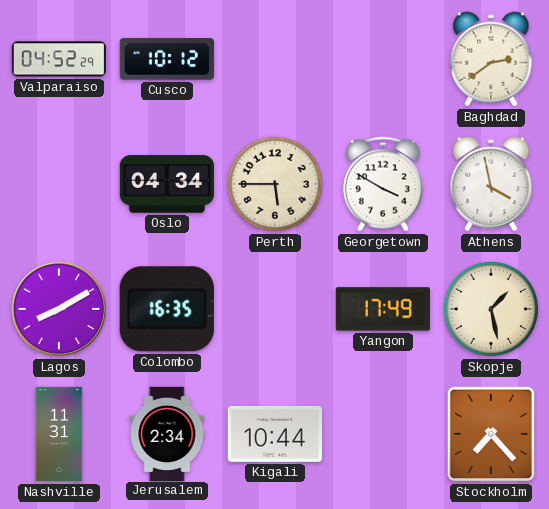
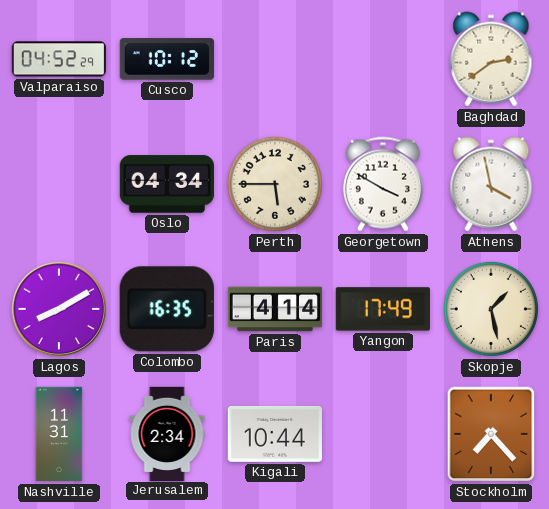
Paris: none -> 4:14
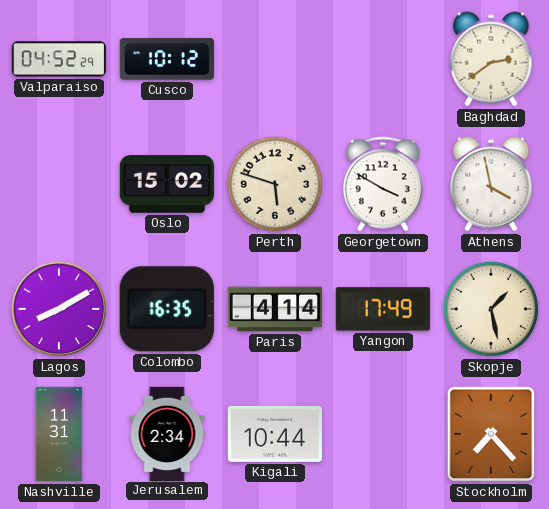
Oslo: 04:34 -> 15:02
Perth: 5:45 -> 5:48
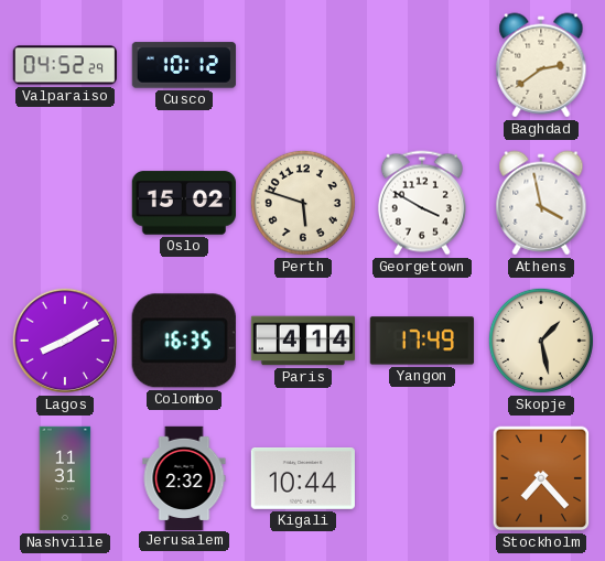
Jerusalem: 2:34 -> 2:32
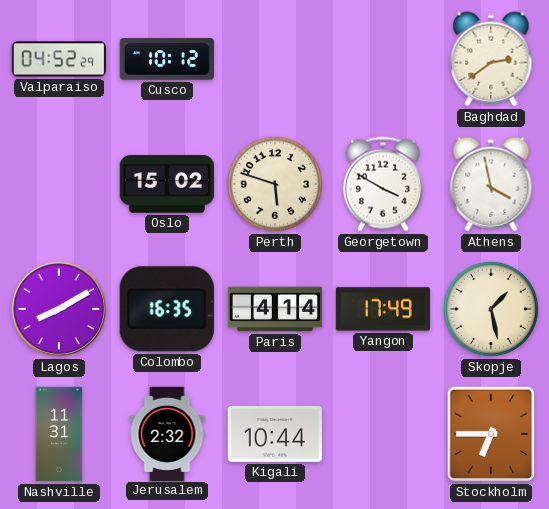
Stockholm: 7:23 -> 6:45
